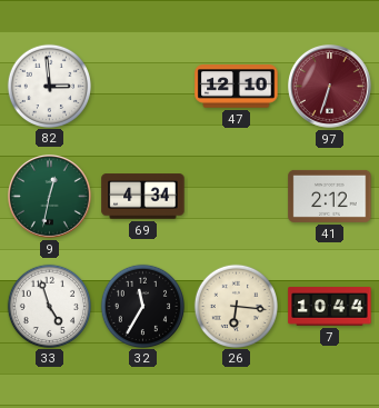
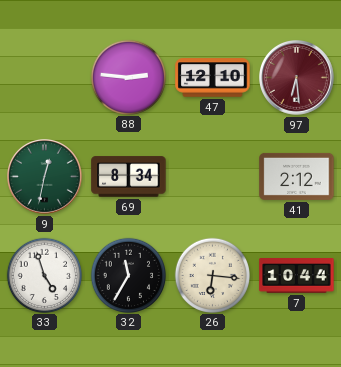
82: 2:59 -> none
88: none -> 2:46
97: 6:33 -> 6:29
69: 4:34 -> 8:34
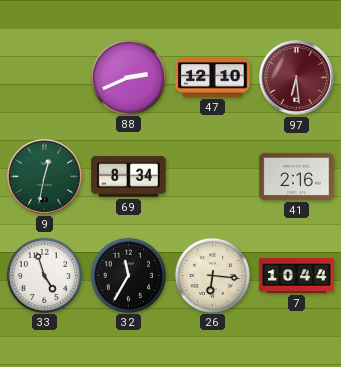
88: 2:46 -> 2:41
41: 2:12 -> 2:16
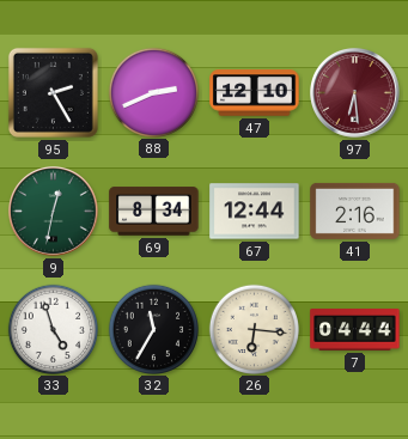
95: none -> 2:25
67: none -> 12:44
7: 10:44 -> 04:44
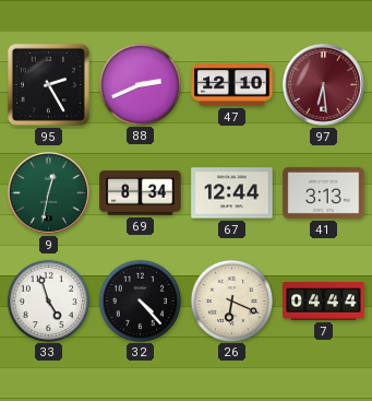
41: 2:16 -> 3:13
32: 11:35 -> 4:23
26: 6:16 -> 6:19
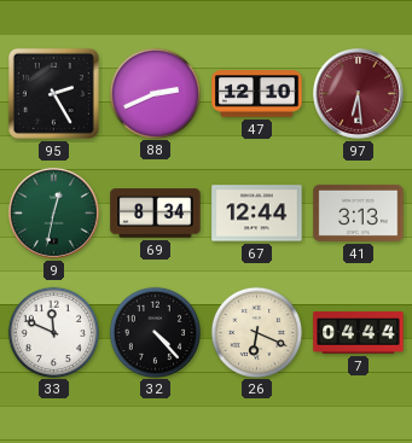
33: 4:57 -> 11:49
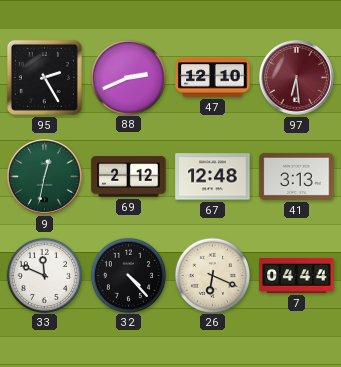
69: 8:34 -> 2:12
67: 12:44 -> 12:48
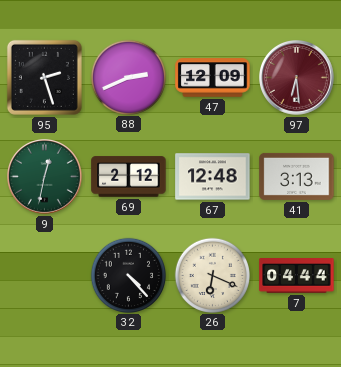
95: 2:25 -> 2:27
47: 12:10 -> 12:09
33: 11:49 -> none
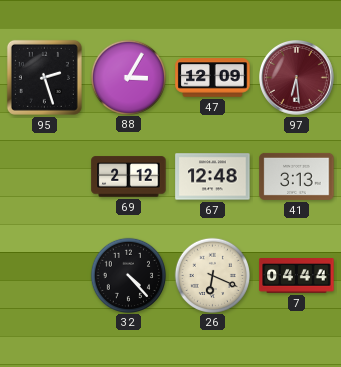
88: 2:41 -> 3:05
9: 12:32 -> none
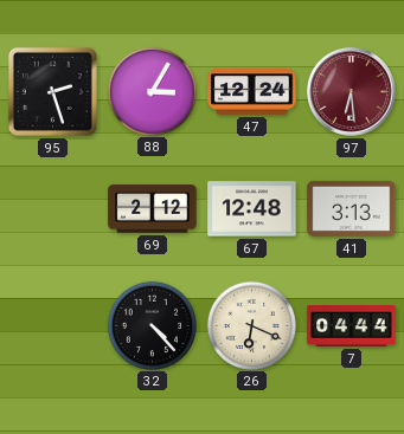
47: 12:09 -> 12:24
